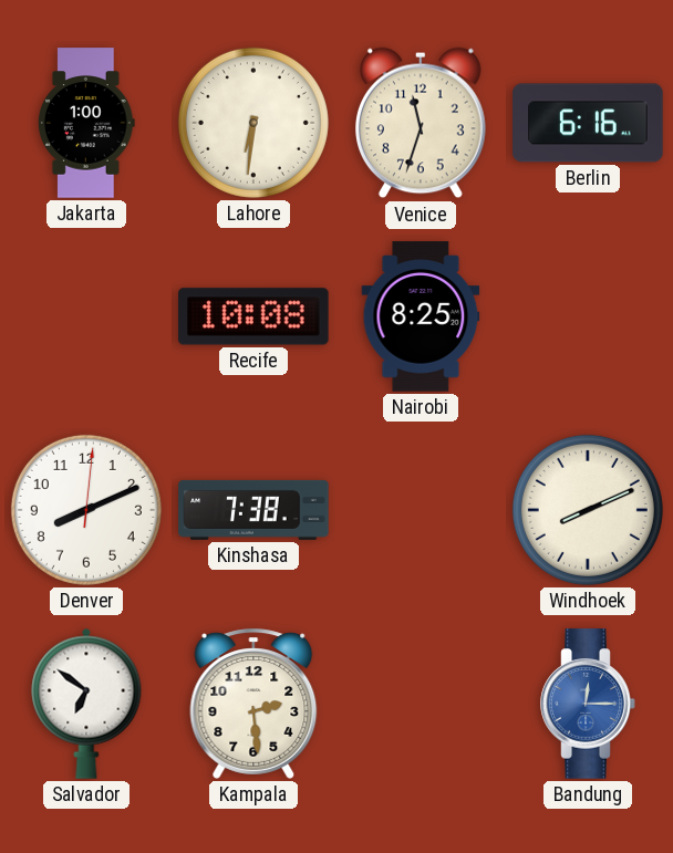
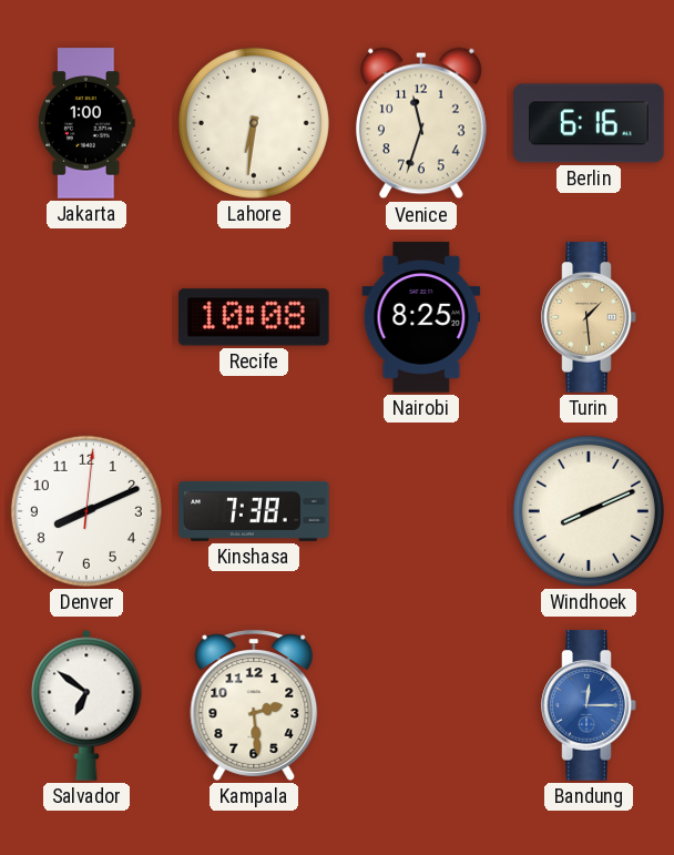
Turin: none -> 1:29
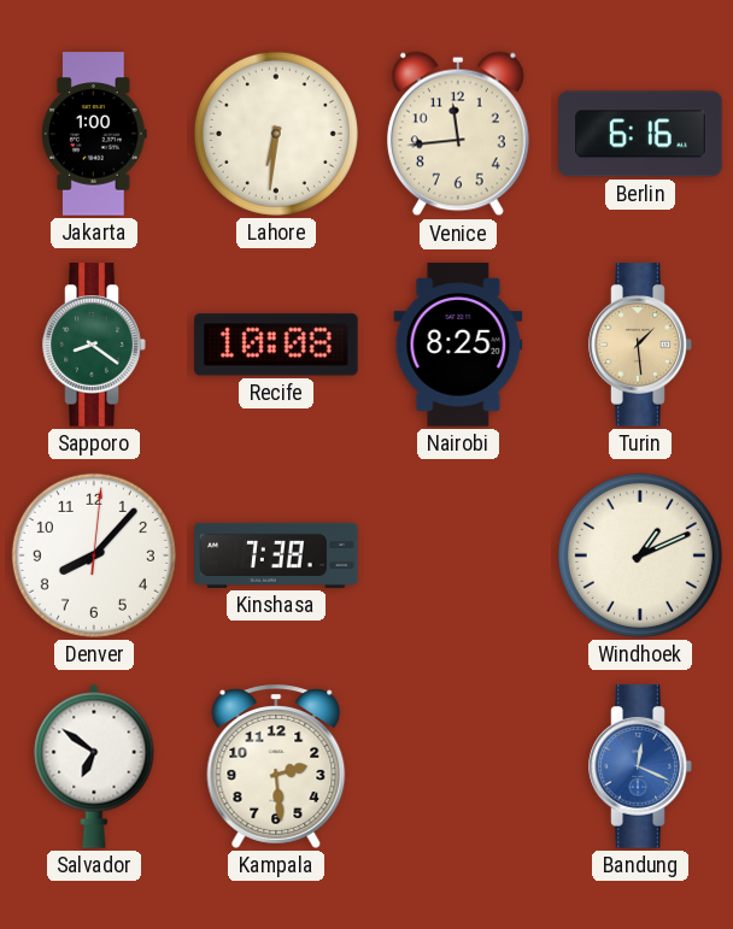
Venice: 11:33 -> 11:44
Sapporo: none -> 8:21
Denver: 8:11 -> 8:07
Windhoek: 8:11 -> 1:11
Bandung: 12:15 -> 12:19
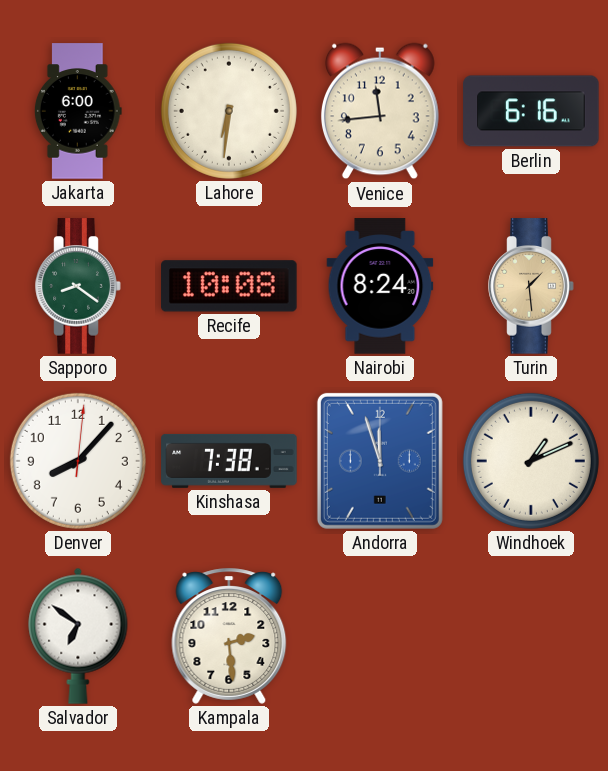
Jakarta: 1:00 -> 6:00
Nairobi: 8:25 -> 8:24
Andorra: none -> 11:57
Bandung: 12:19 -> none
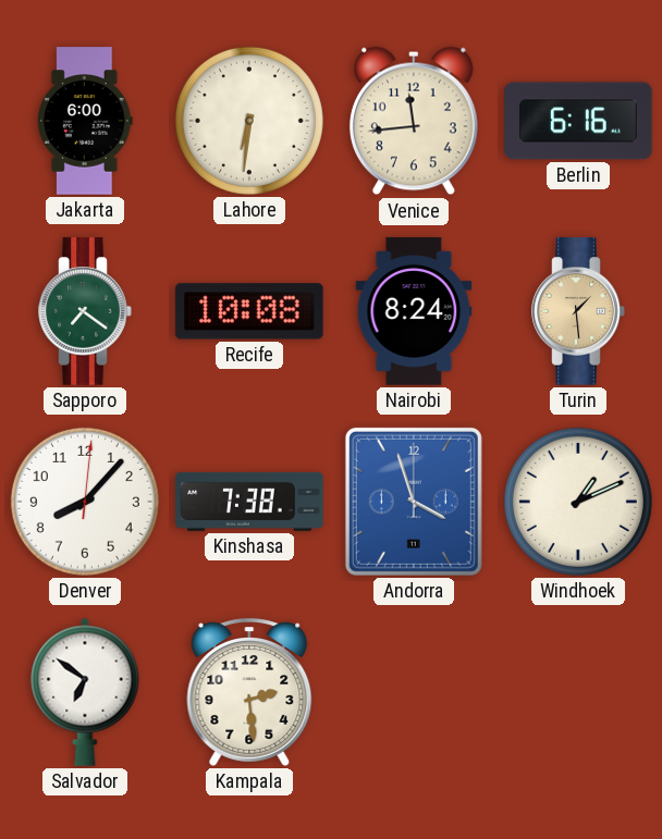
Sapporo: 8:21 -> 7:21
Andorra: 11:57 -> 3:57
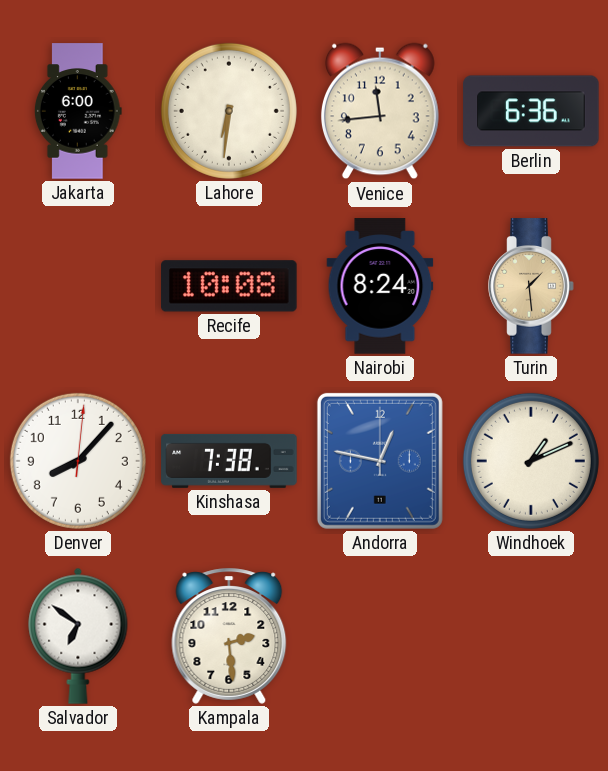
Berlin: 6:16 -> 6:36
Sapporo: 7:21 -> none
Andorra: 3:57 -> 12:47
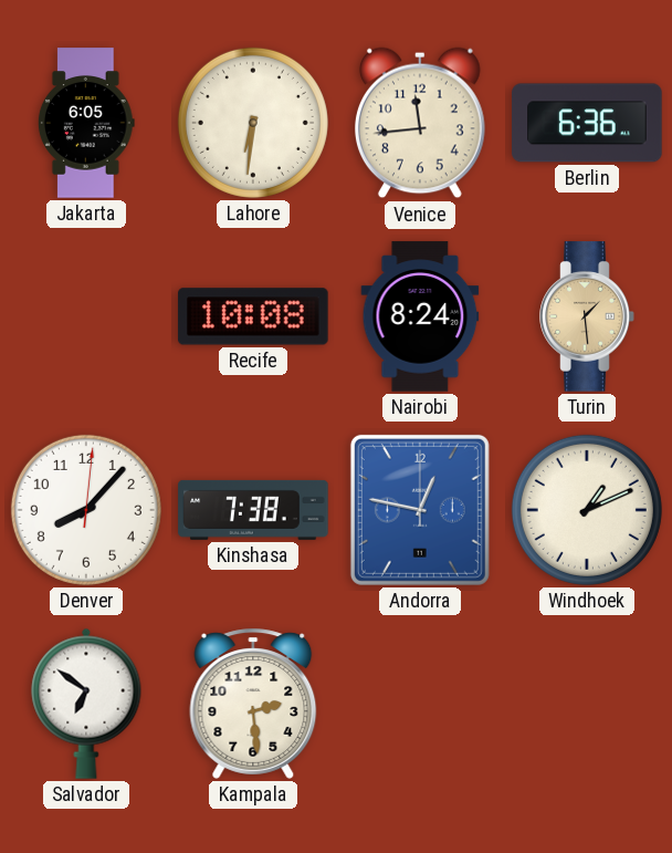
Jakarta: 6:00 -> 6:05
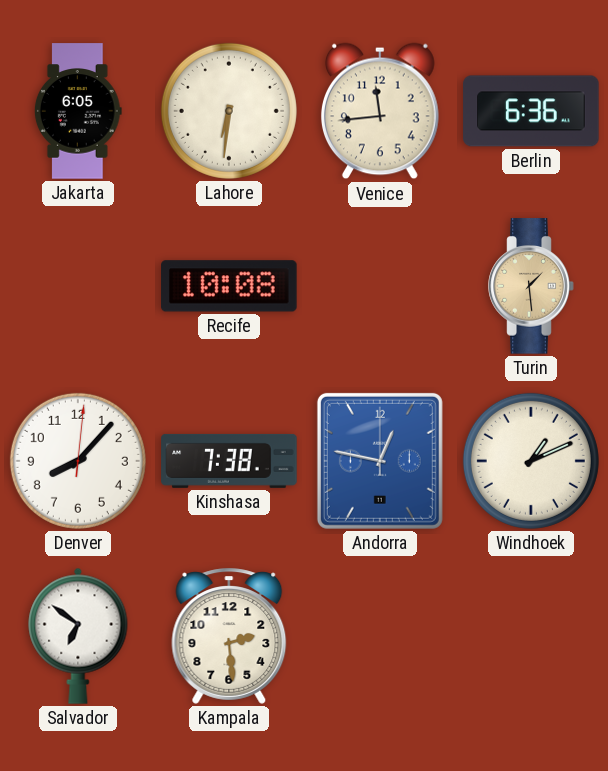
Nairobi: 8:24 -> none
